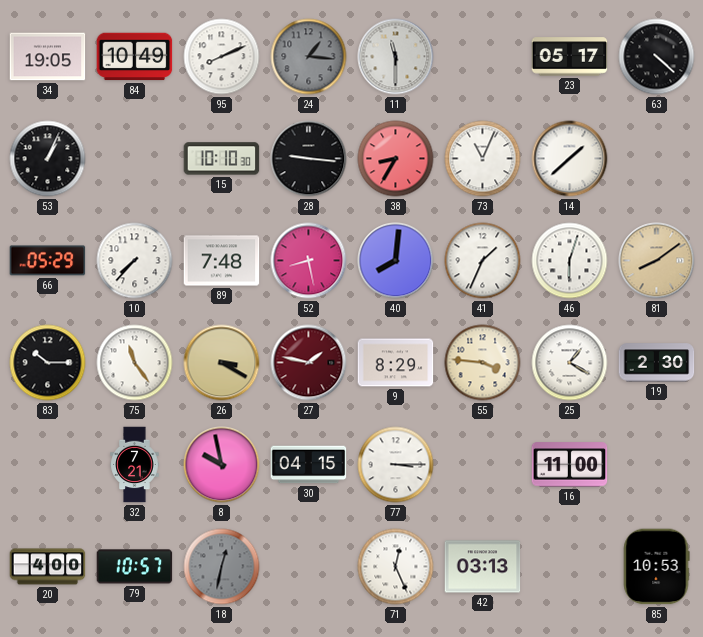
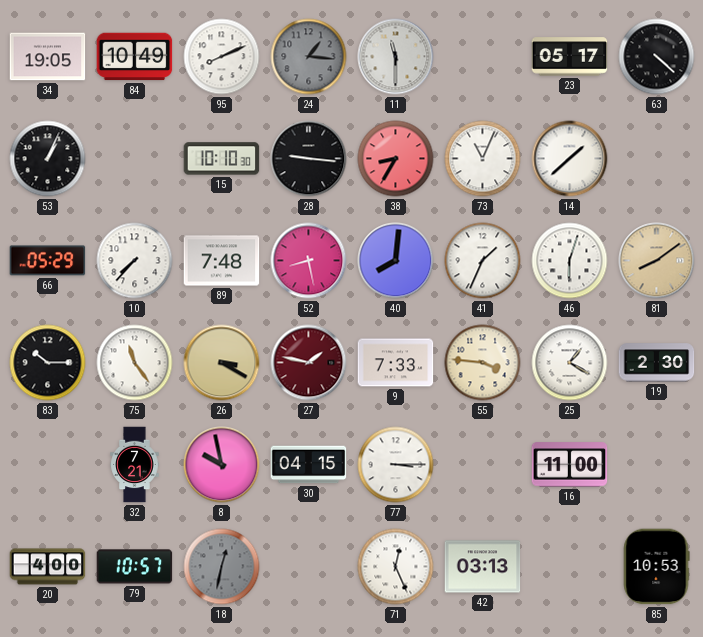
9: 8:29 -> 7:33
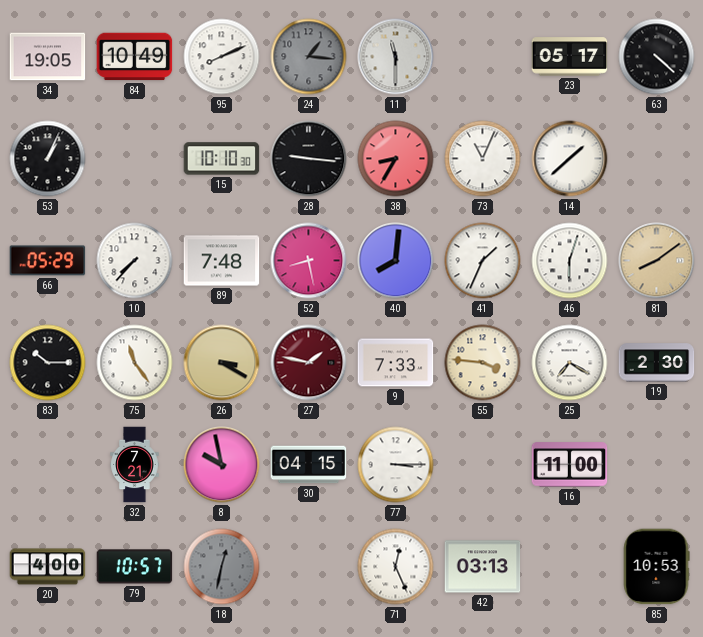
25: 1:20 -> 7:20
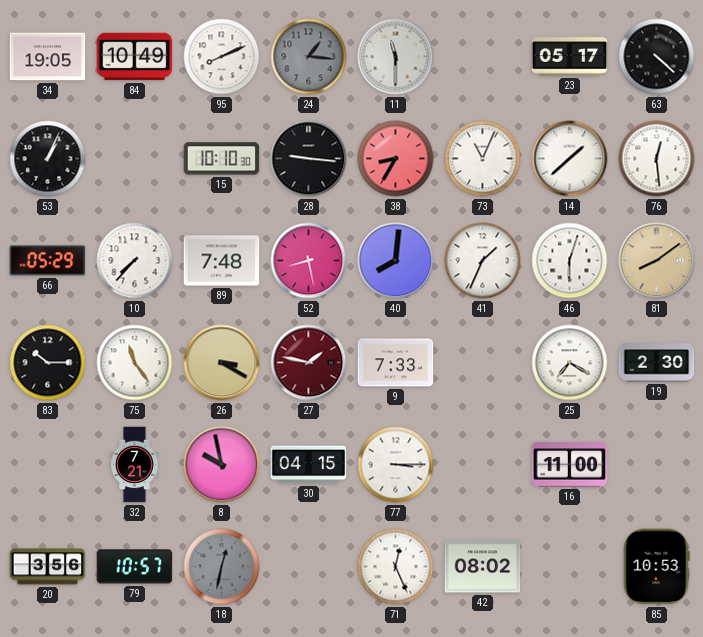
76: none -> 12:29
55: 3:46 -> none
20: 4:00 -> 3:56
42: 03:13 -> 08:02
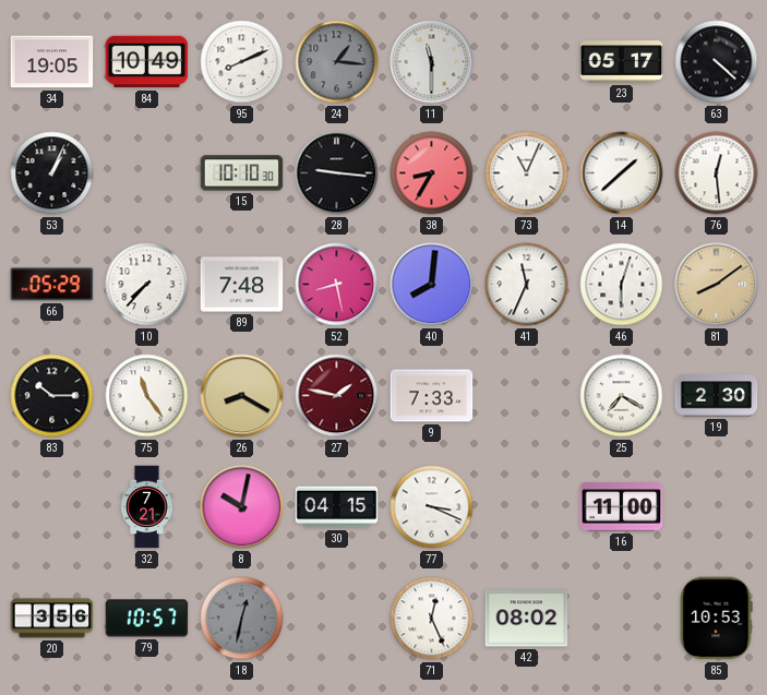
41: 1:34 -> 11:34
26: 3:20 -> 8:20
8: 9:58 -> 10:02
77: 3:15 -> 3:19
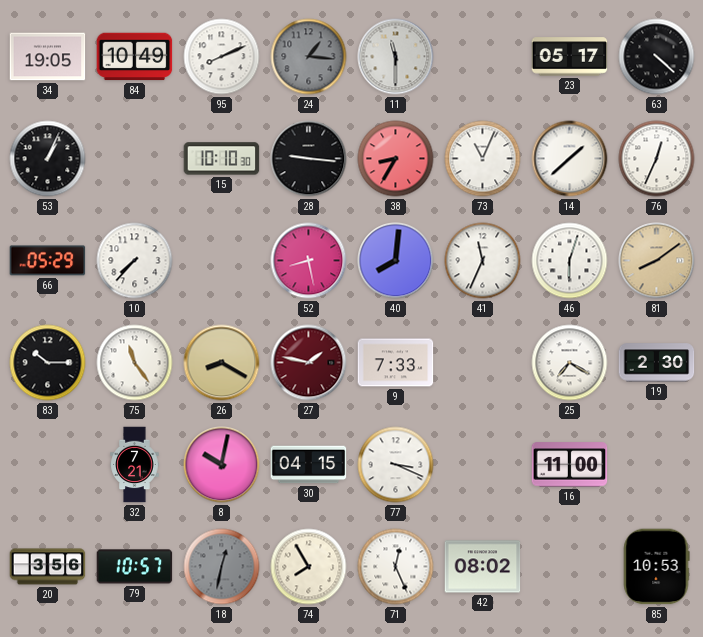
76: 12:29 -> 12:34
89: 7:48 -> none
74: none -> 7:55
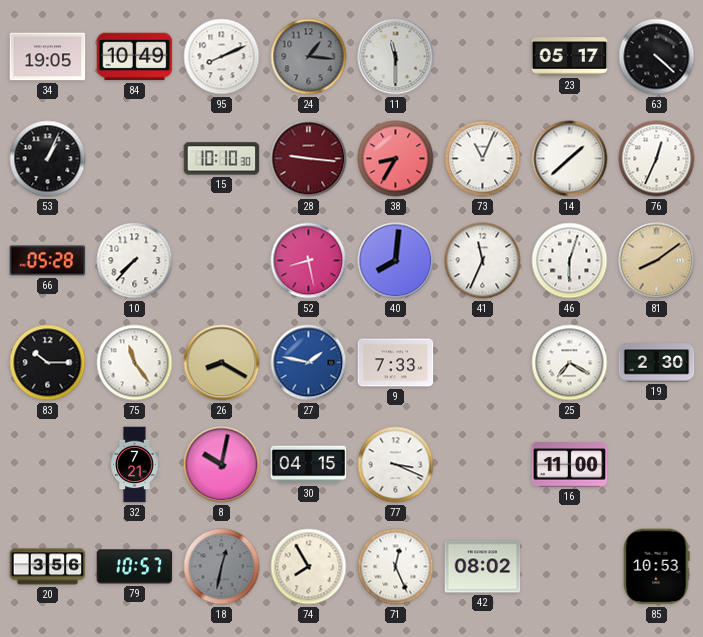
28 dial: black -> burgundy
66: 05:29 -> 05:28
27 dial: burgundy -> blue
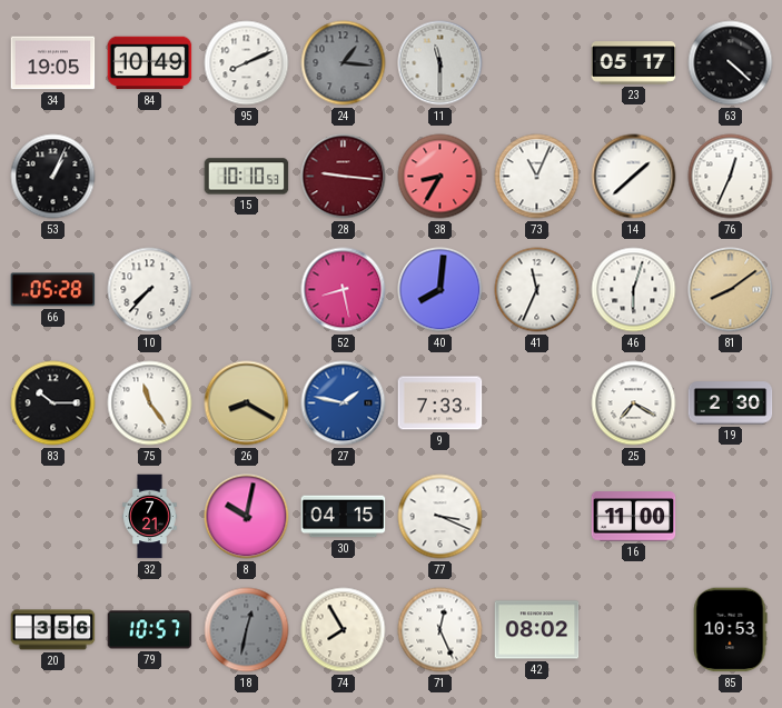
15: 10:10:30 -> 10:10:53
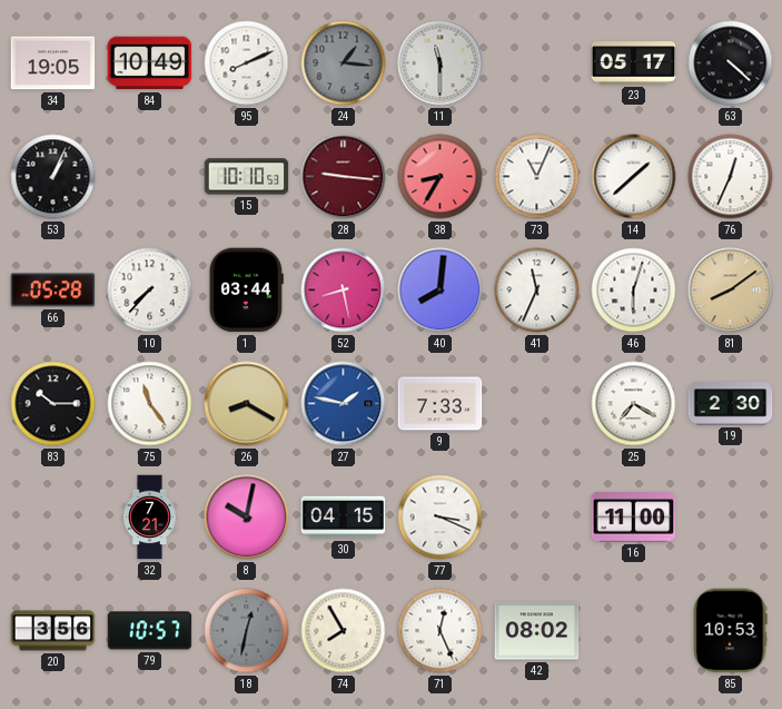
1: none -> 03:44
